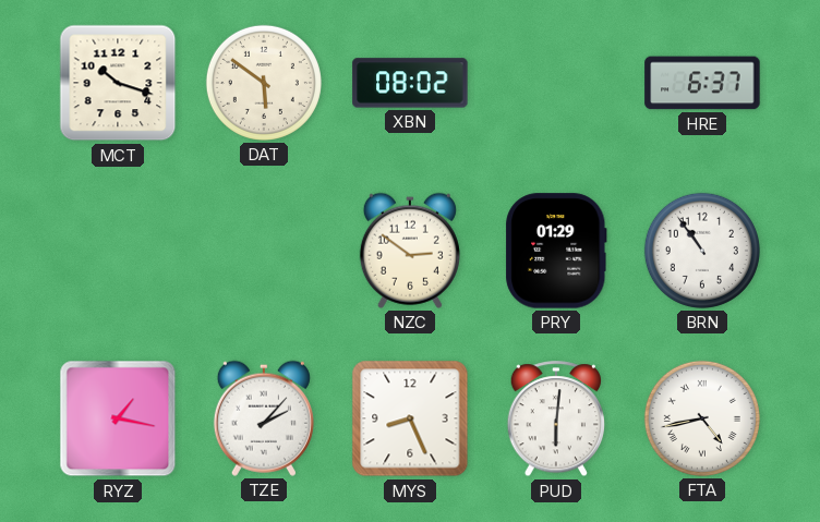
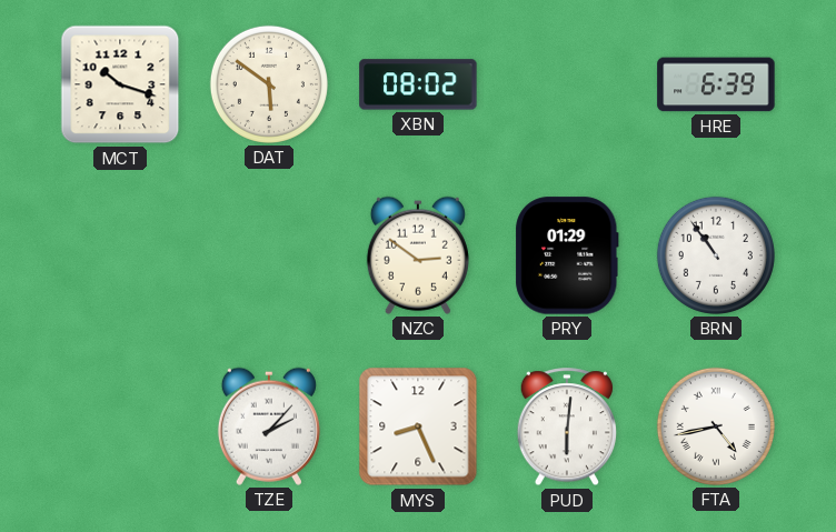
HRE: 6:37 -> 6:39
RYZ: 1:17 -> none
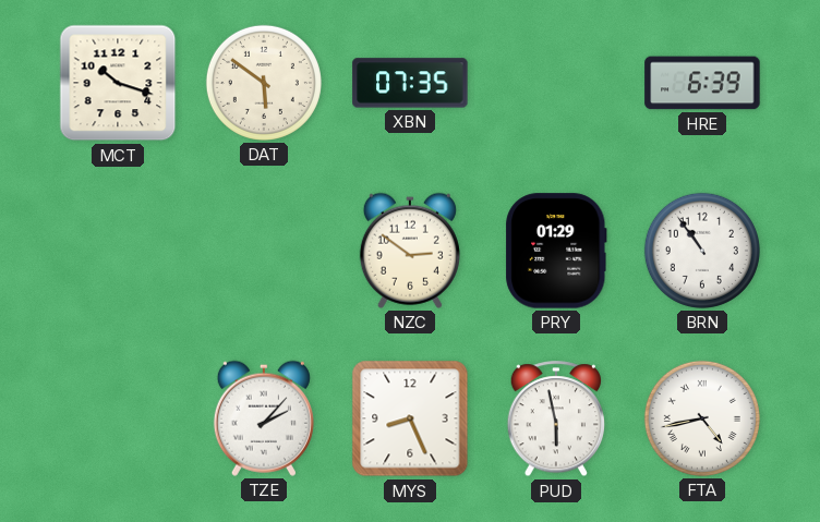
XBN: 08:02 -> 07:35
PUD: 6:01 -> 5:58
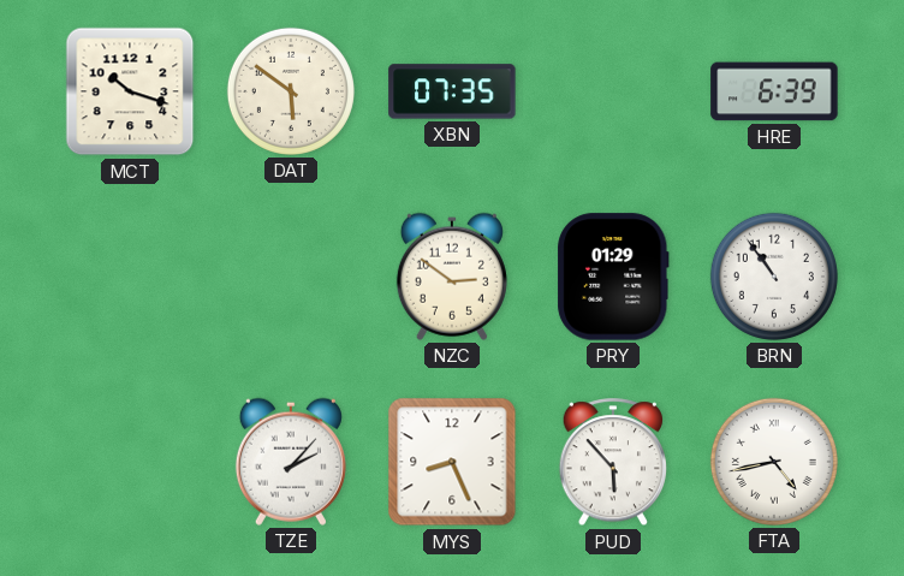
PUD: 5:58 -> 5:53
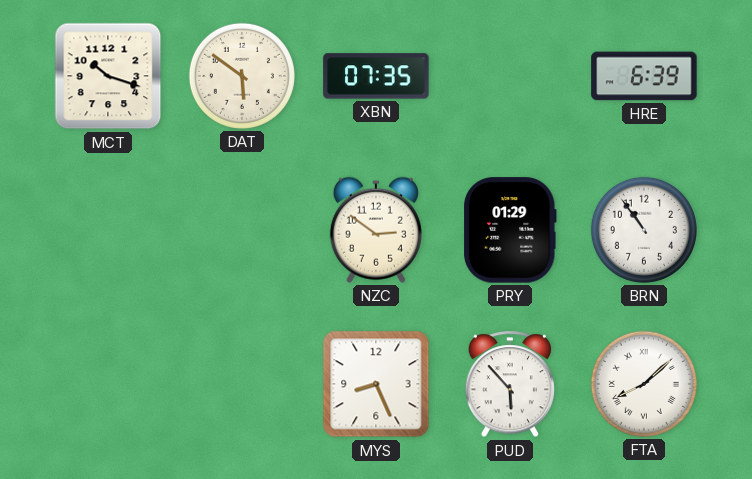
TZE: 2:07 -> none
FTA: 4:43 -> 8:08
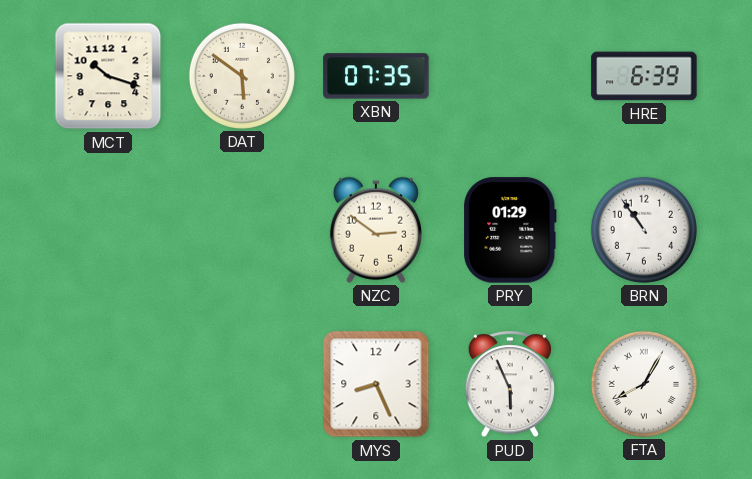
PUD: 5:53 -> 5:56
FTA: 8:08 -> 8:05
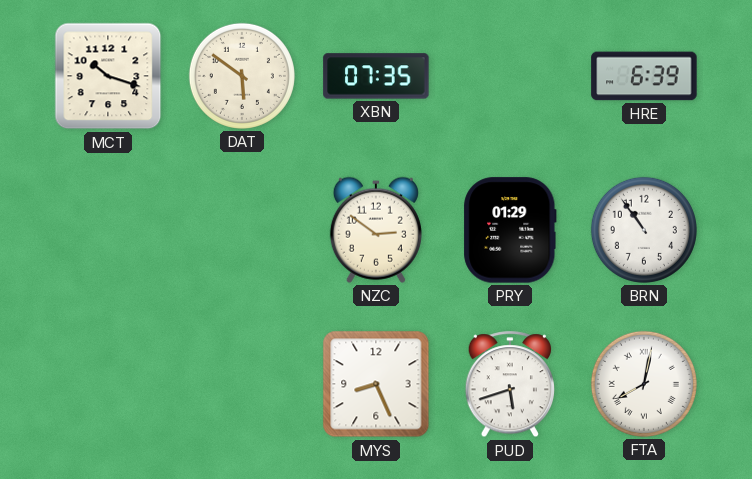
PUD: 5:56 -> 5:42
FTA: 8:05 -> 8:02
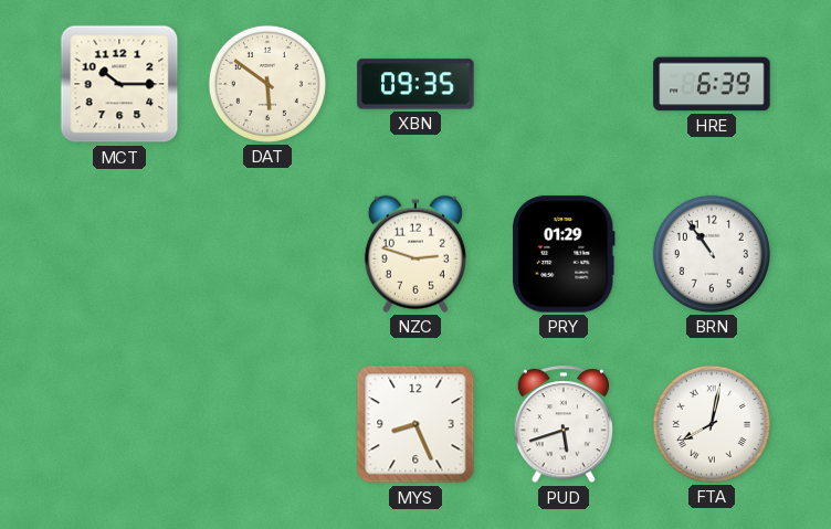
MCT: 10:18 -> 10:15
XBN: 07:35 -> 09:35
NZC: 2:51 -> 2:48
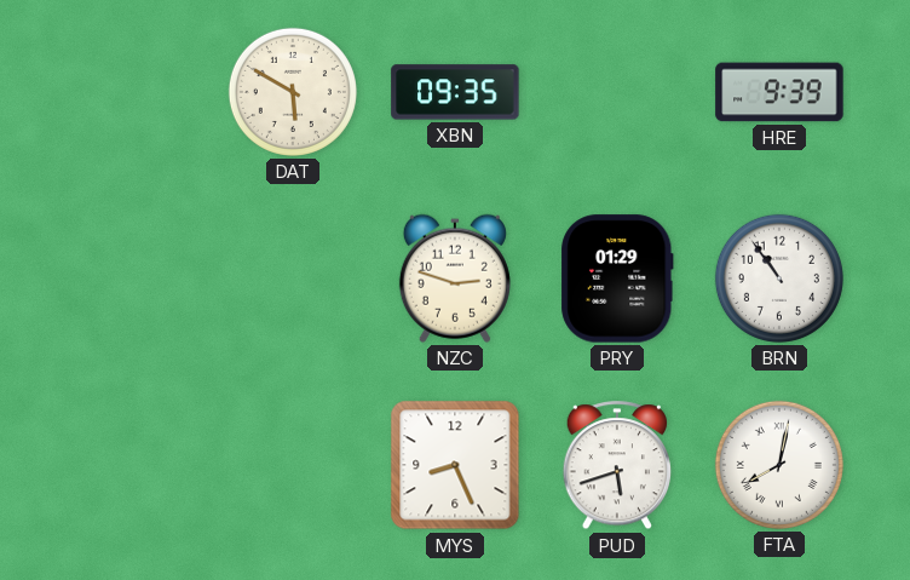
MCT: 10:15 -> none
DAT: 5:51 -> 5:50
HRE: 6:39 -> 9:39
